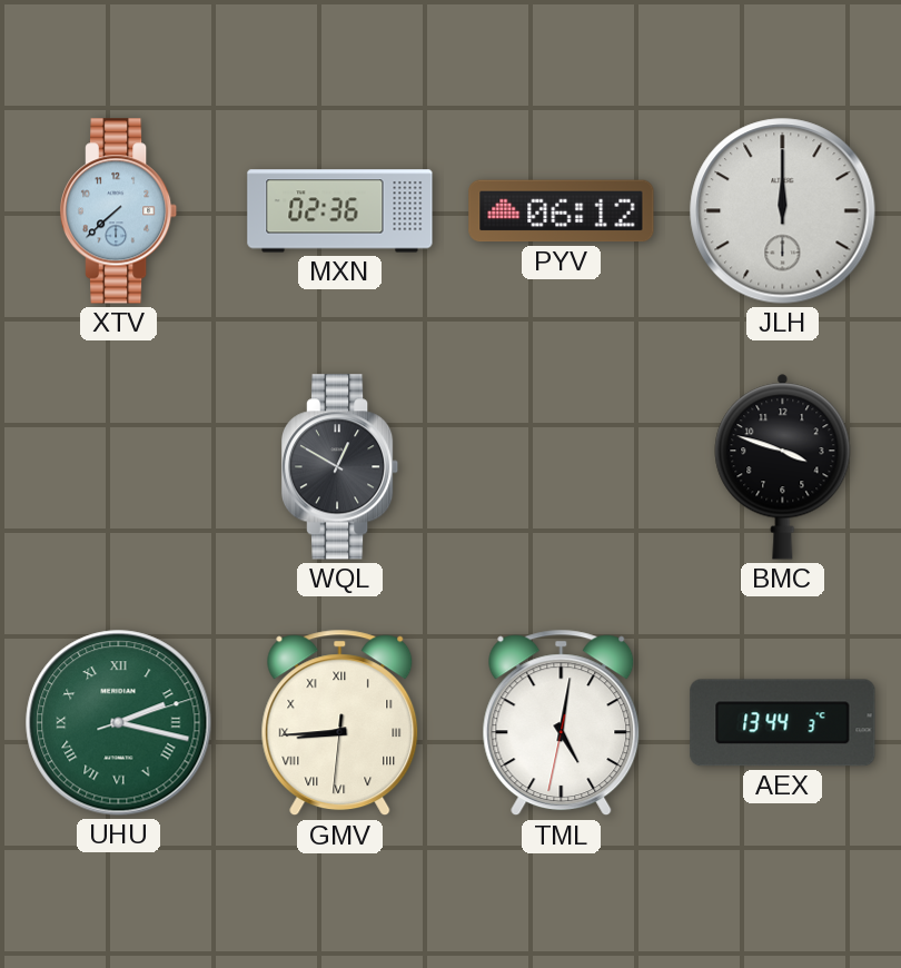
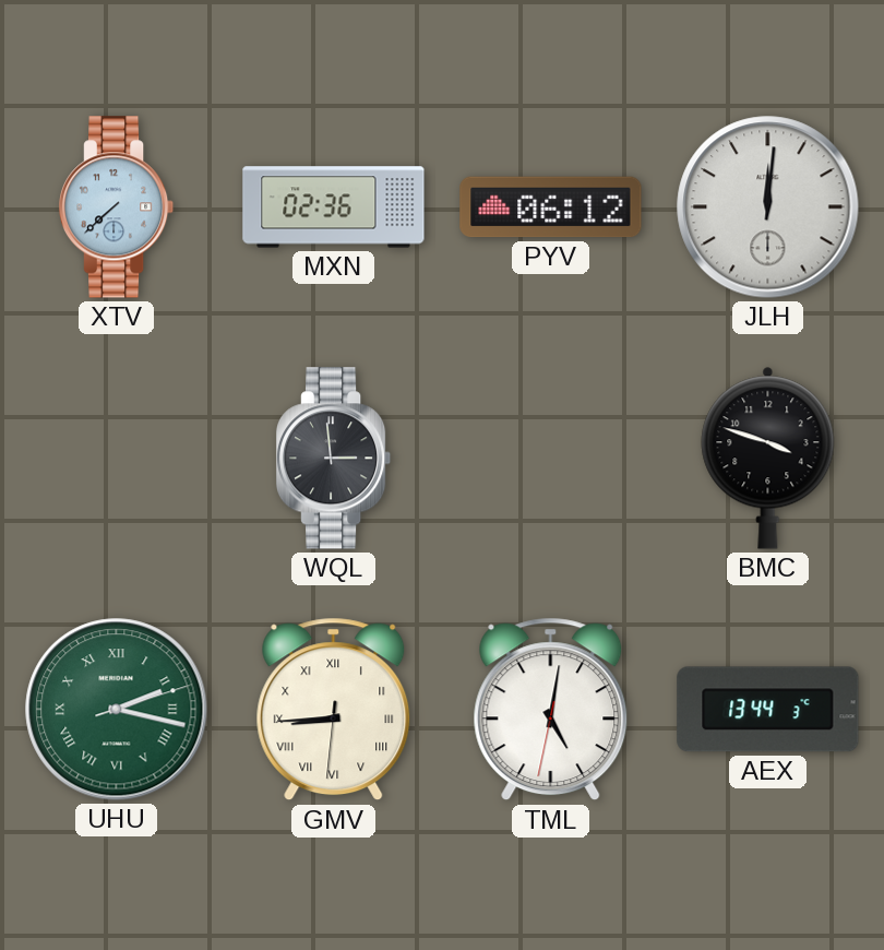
JLH: 12:00 -> 12:01
WQL: 12:50 -> 2:59
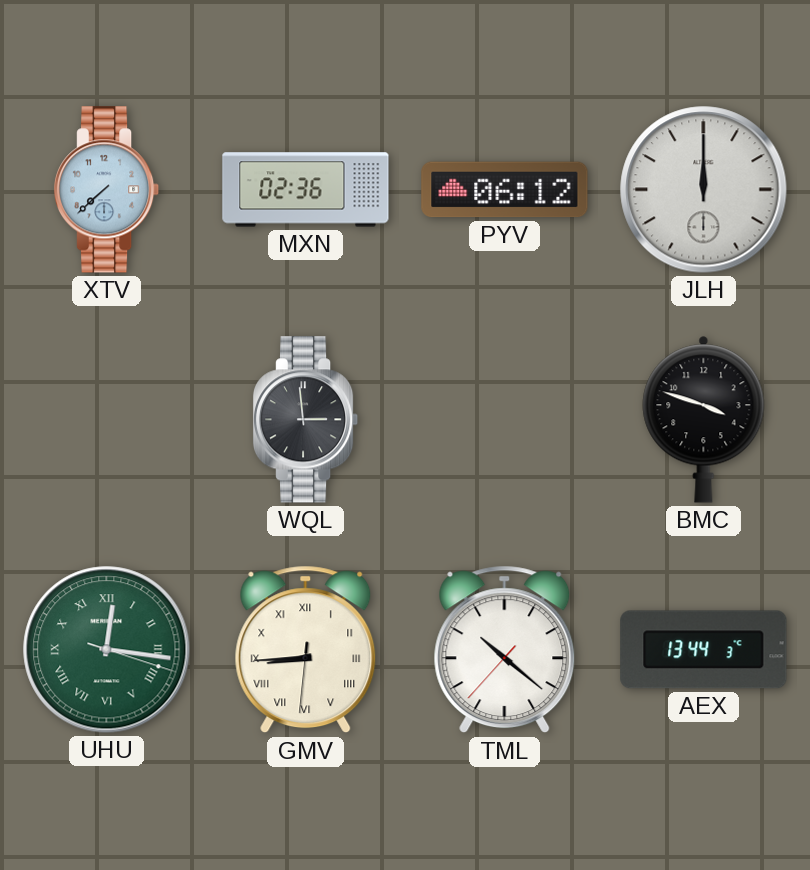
JLH: 12:01 -> 12:00
UHU: 2:17 -> 12:16
TML: 5:01 -> 10:21
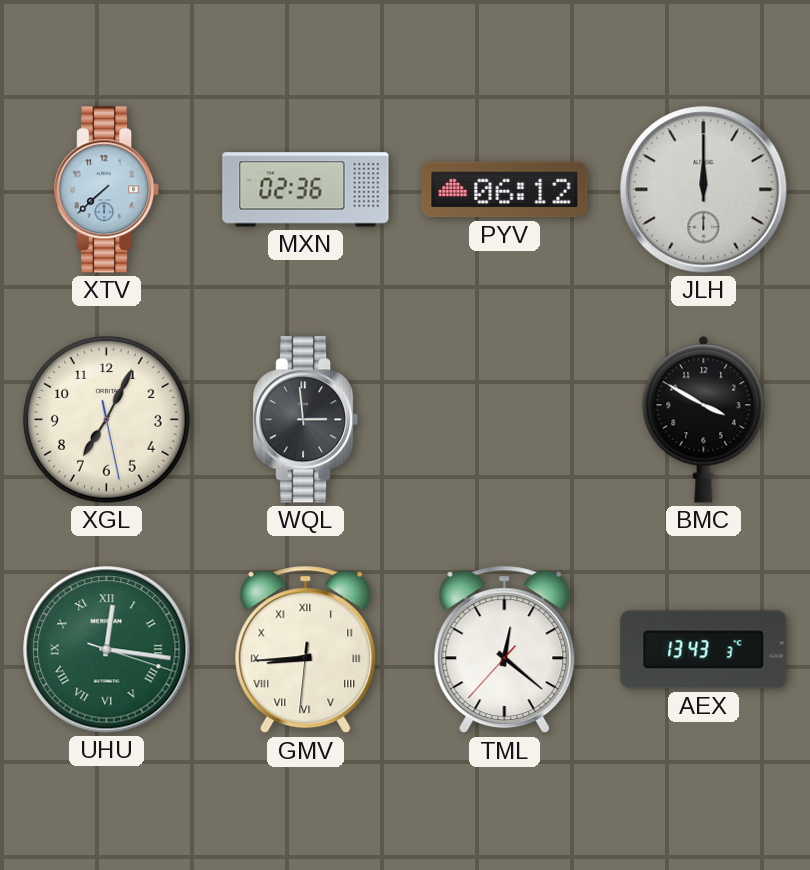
XGL: none -> 7:04
BMC: 3:48 -> 3:50
TML: 10:21 -> 12:21
AEX: 13:44 -> 13:43
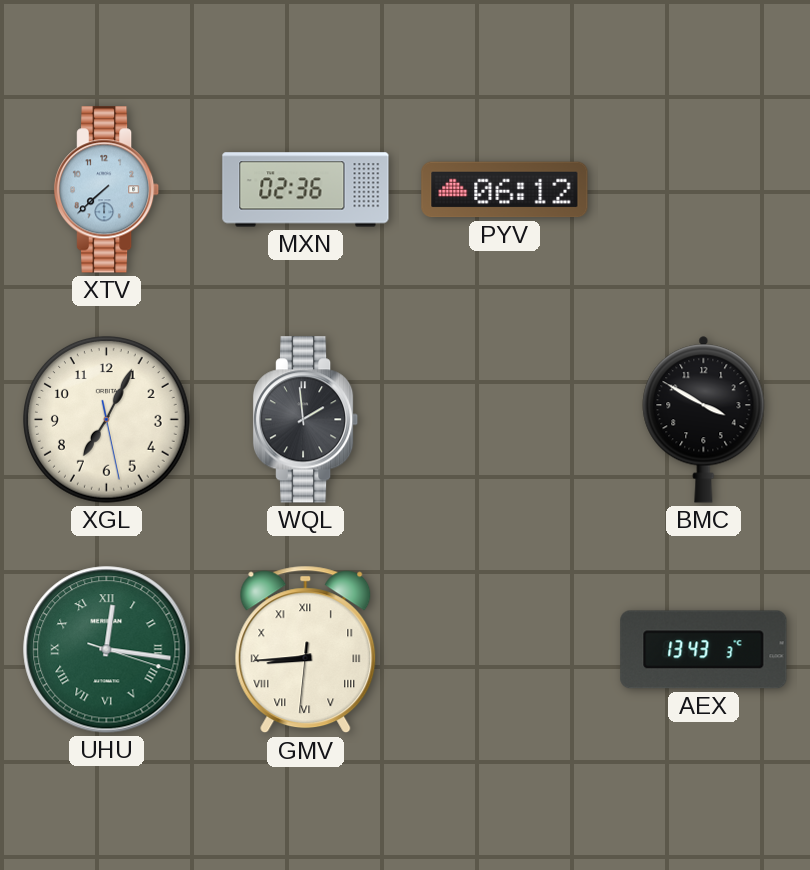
JLH: 12:00 -> none
WQL: 2:59 -> 1:59
TML: 12:21 -> none
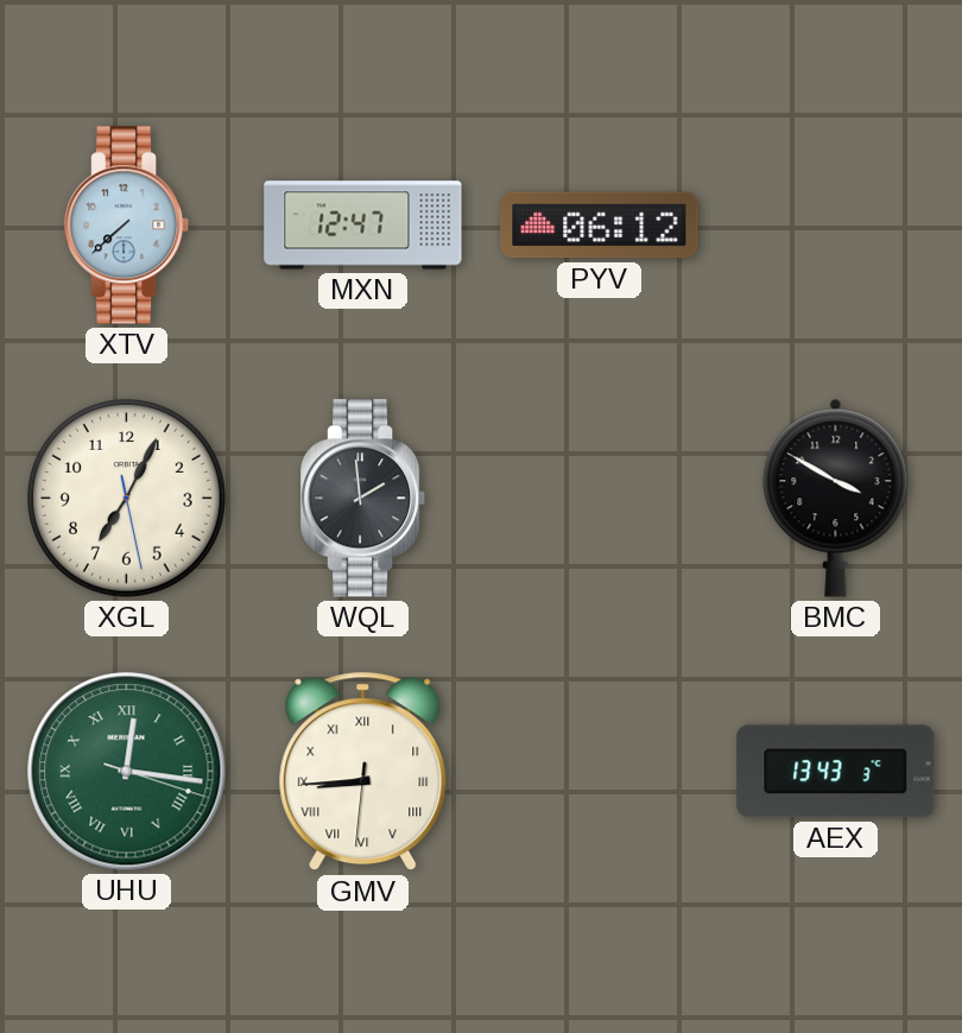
MXN: 02:36 -> 12:47
